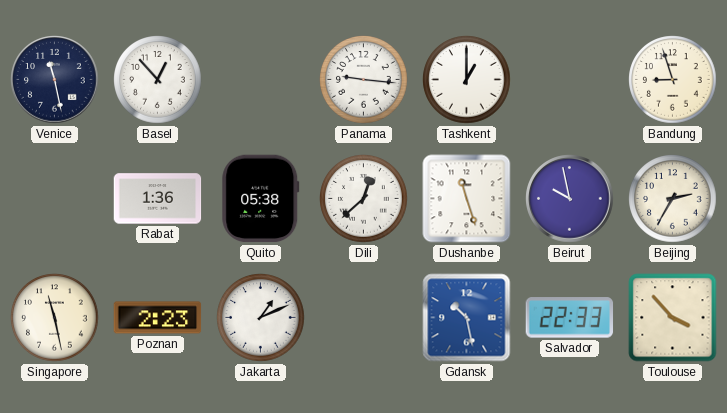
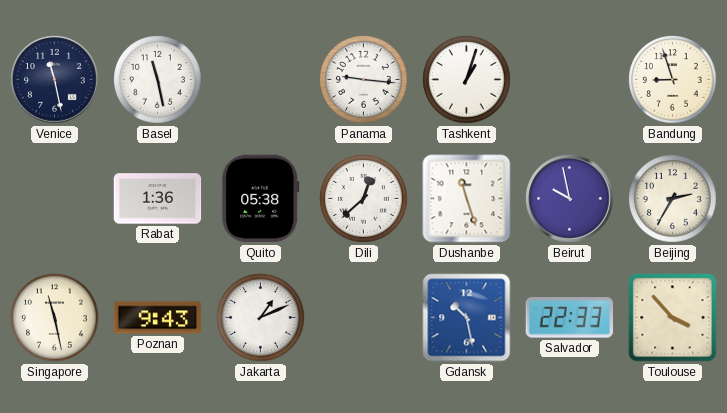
Basel: 12:53 -> 11:28
Tashkent: 1:00 -> 1:03
Poznan: 2:23 -> 9:43
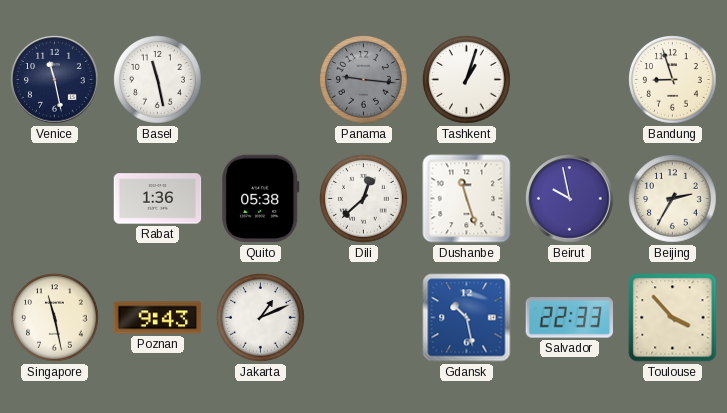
Panama dial: white -> grey
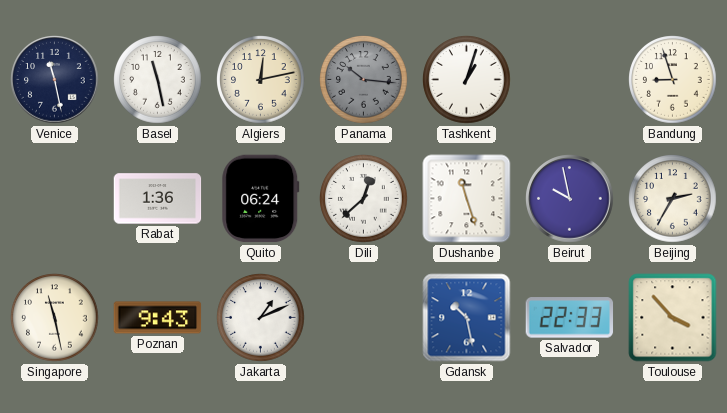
Algiers: none -> 12:13
Panama: 9:16 -> 10:16
Quito: 05:38 -> 06:24
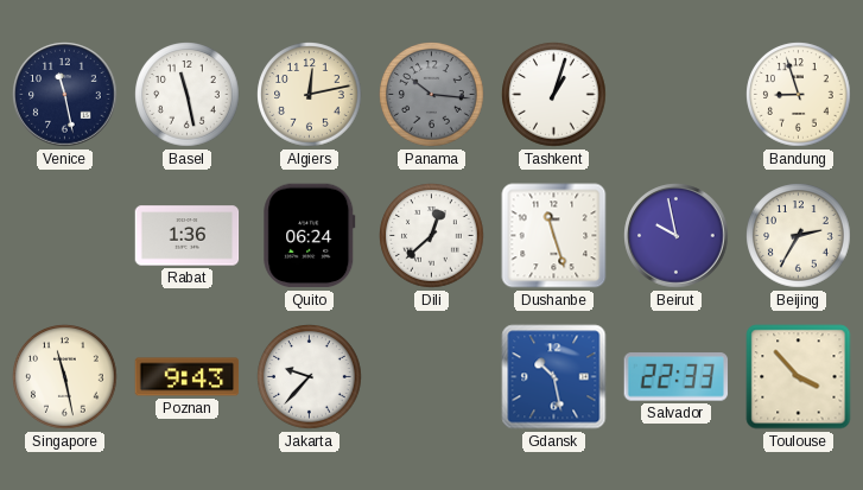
Jakarta: 1:11 -> 9:37
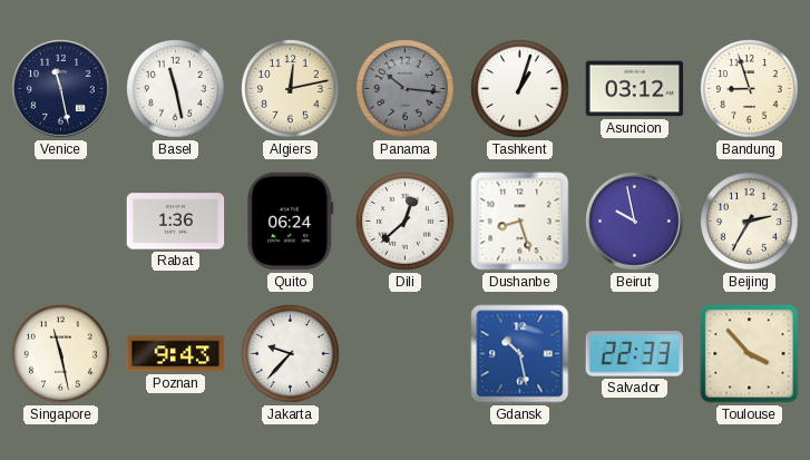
Asuncion: none -> 03:12
Dushanbe: 11:27 -> 8:27
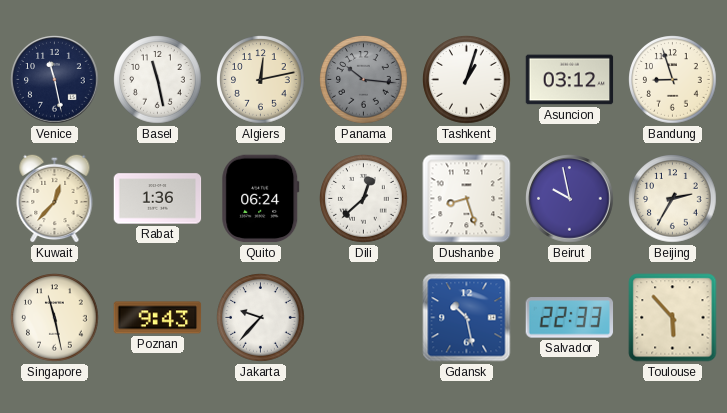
Kuwait: none -> 12:37
Toulouse: 3:53 -> 5:53
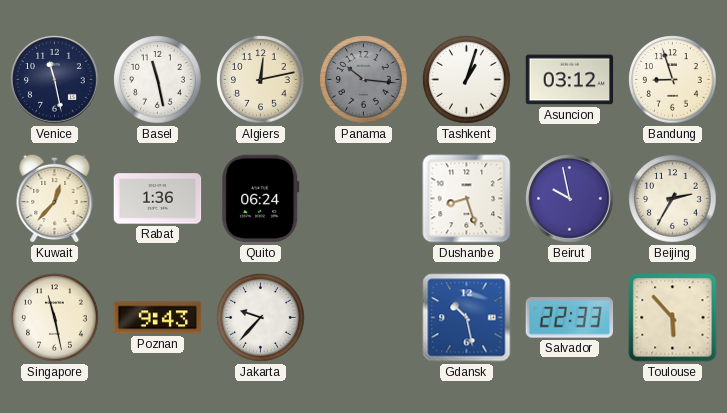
Dili: 12:38 -> none
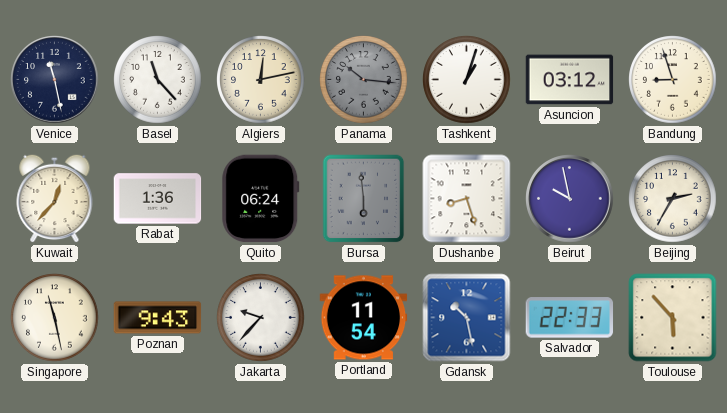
Basel: 11:28 -> 11:23
Bursa: none -> 5:59
Portland: none -> 11:54
